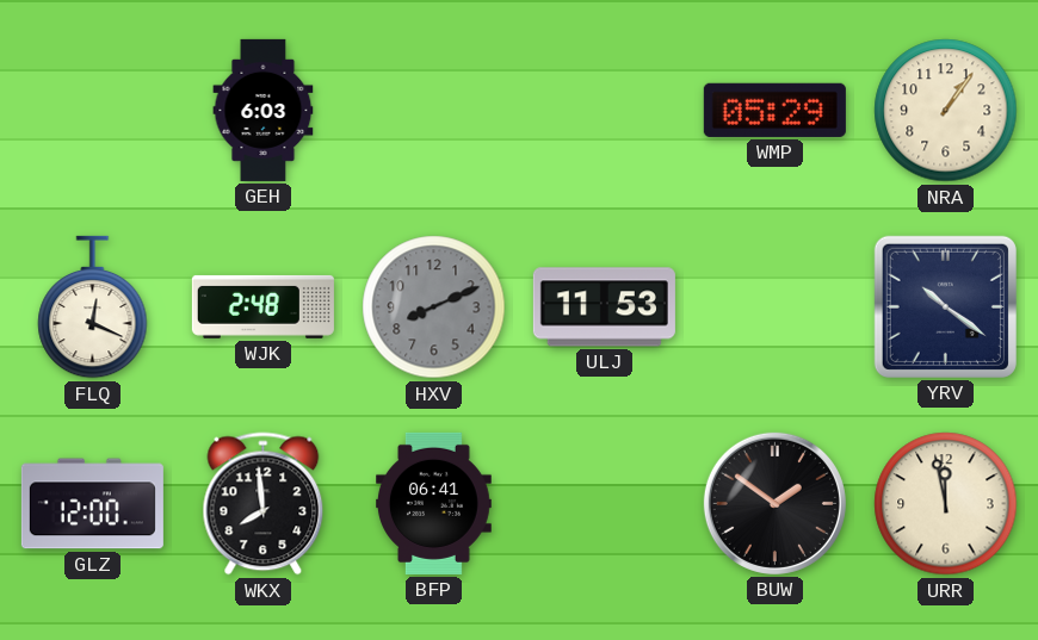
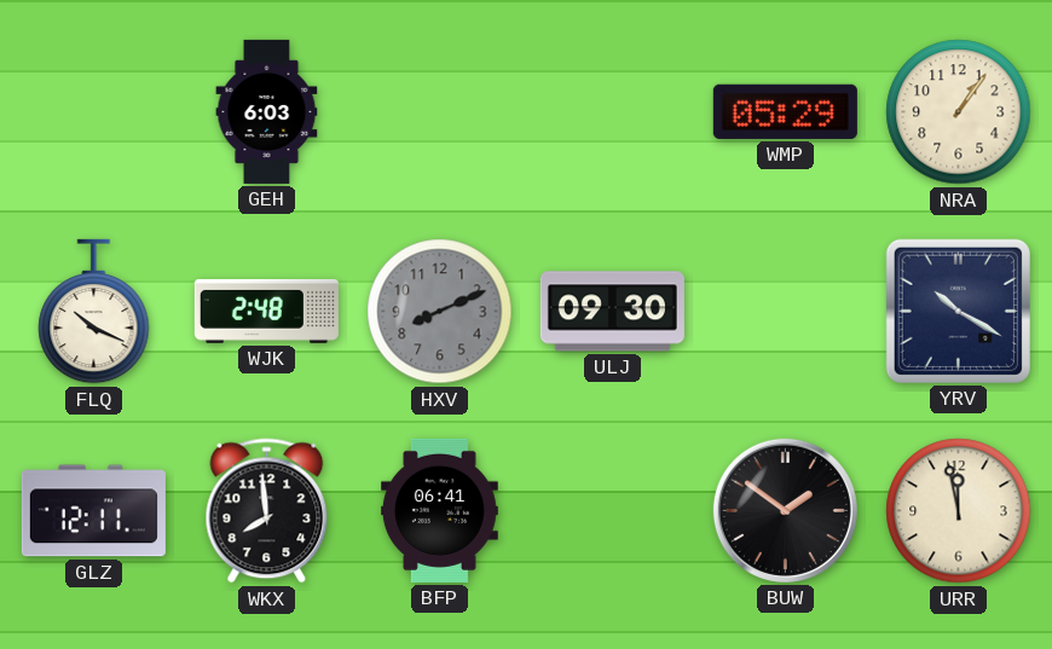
FLQ: 12:19 -> 10:19
ULJ: 11:53 -> 09:30
YRV: 10:21 -> 10:20
GLZ: 12:00 -> 12:11
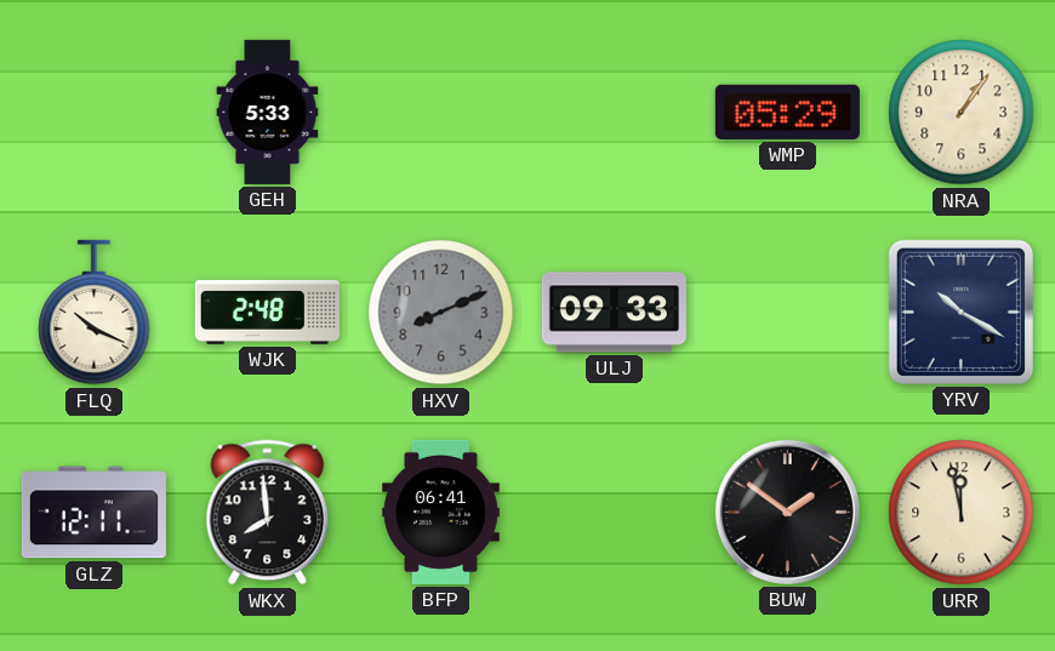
GEH: 6:03 -> 5:33
ULJ: 09:30 -> 09:33
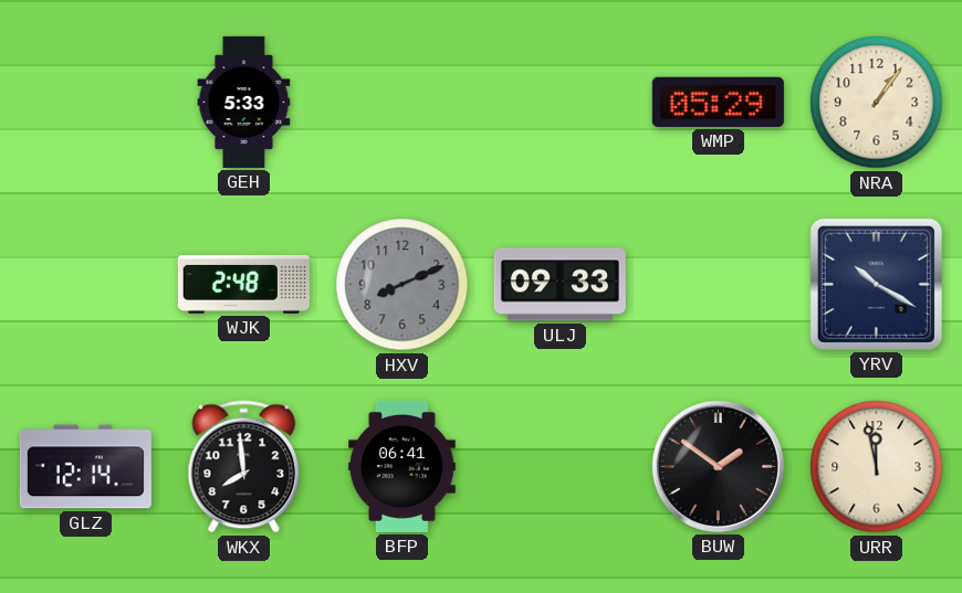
FLQ: 10:19 -> none
GLZ: 12:11 -> 12:14
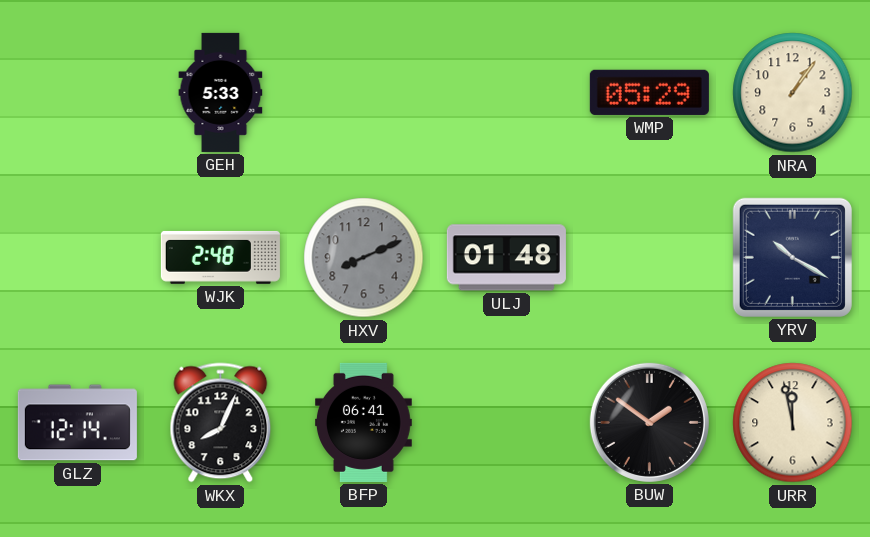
ULJ: 09:33 -> 01:48
WKX: 7:59 -> 8:04
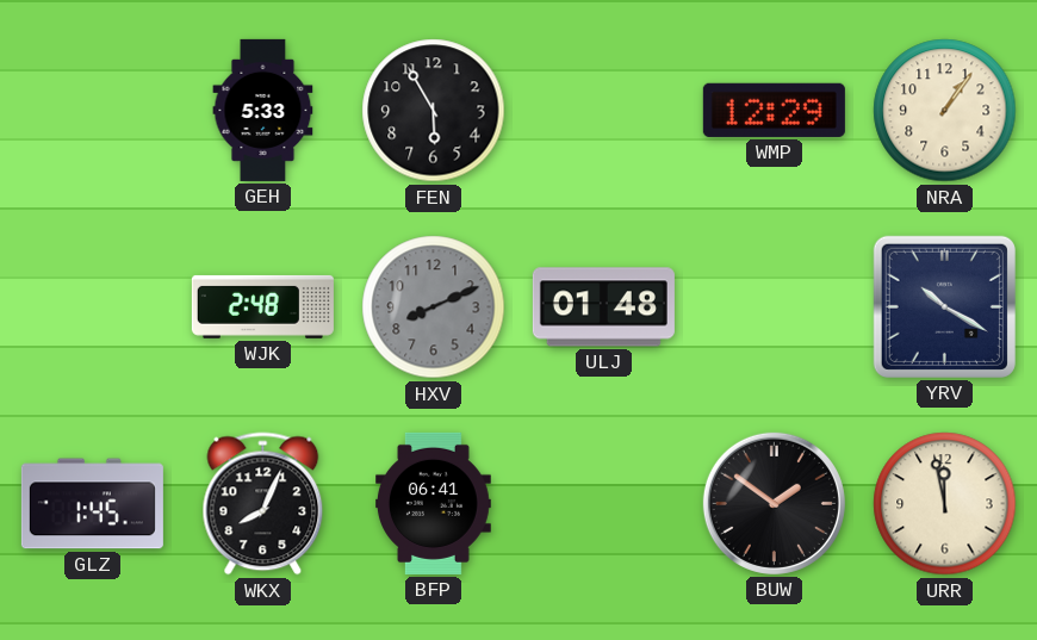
FEN: none -> 5:55
WMP: 05:29 -> 12:29
GLZ: 12:14 -> 1:45
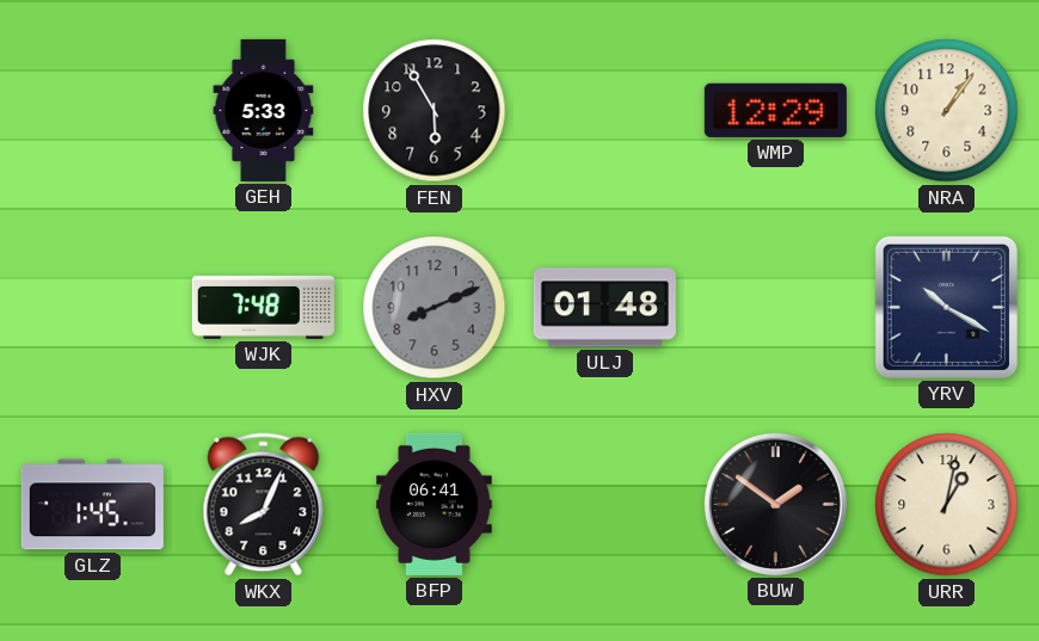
WJK: 2:48 -> 7:48
URR: 11:58 -> 1:02
